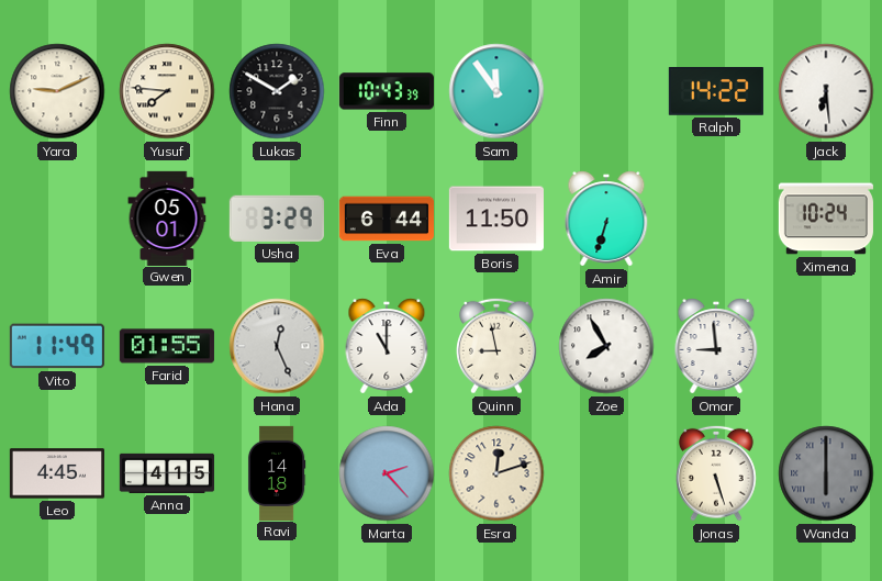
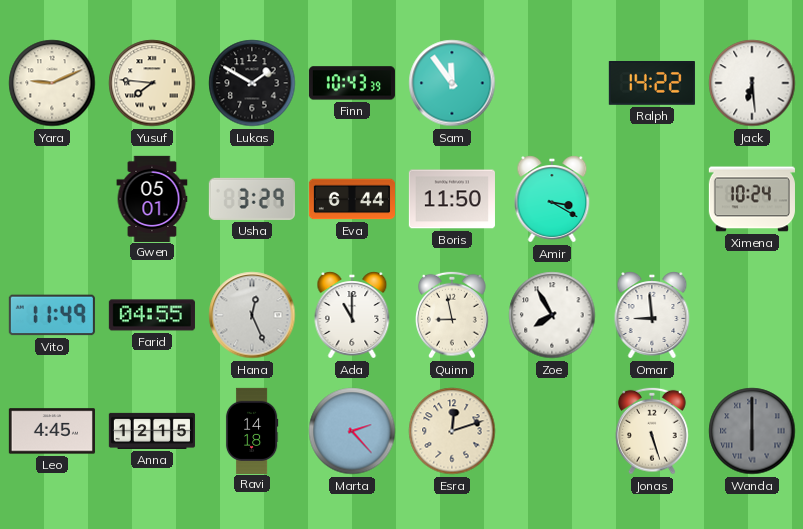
Amir: 6:33 -> 3:20
Farid: 01:55 -> 04:55
Anna: 4:15 -> 12:15
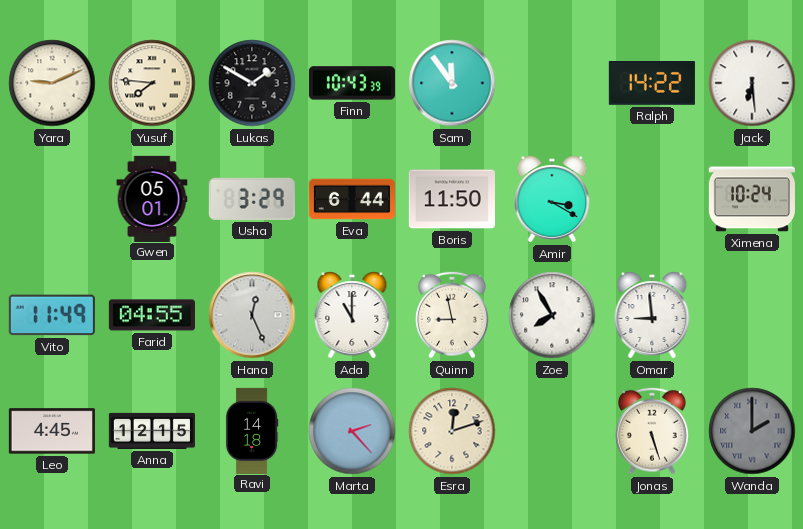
Wanda: 6:00 -> 2:00
